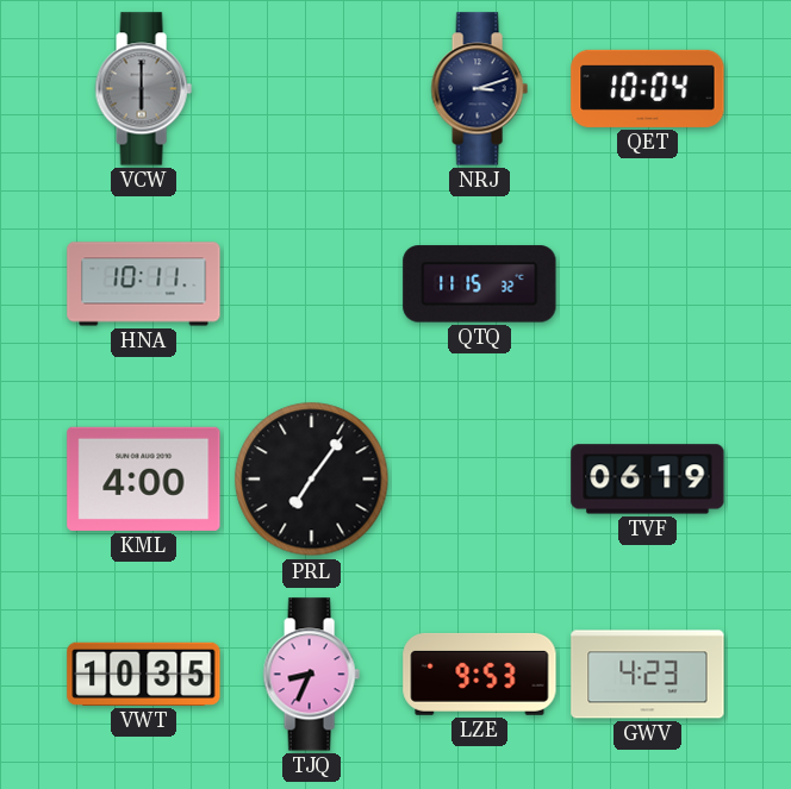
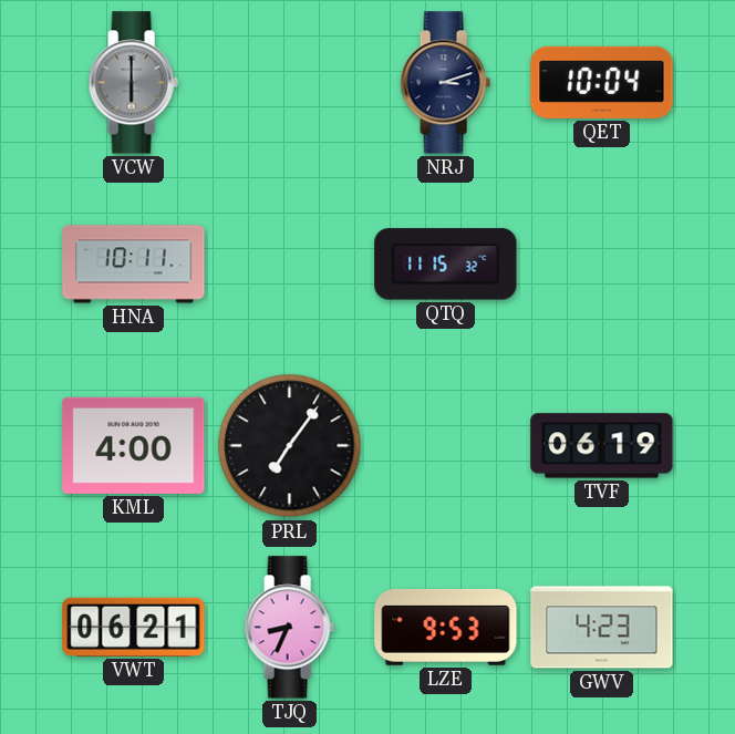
VWT: 10:35 -> 06:21
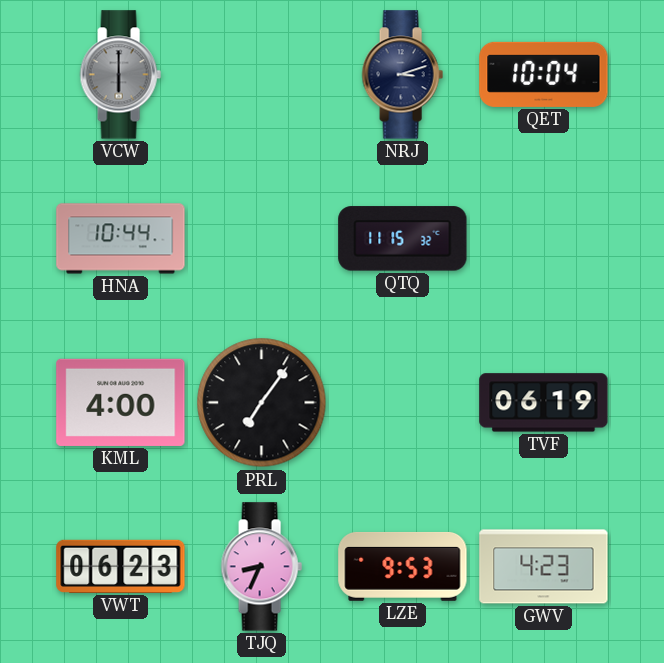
HNA: 10:11 -> 10:44
VWT: 06:21 -> 06:23
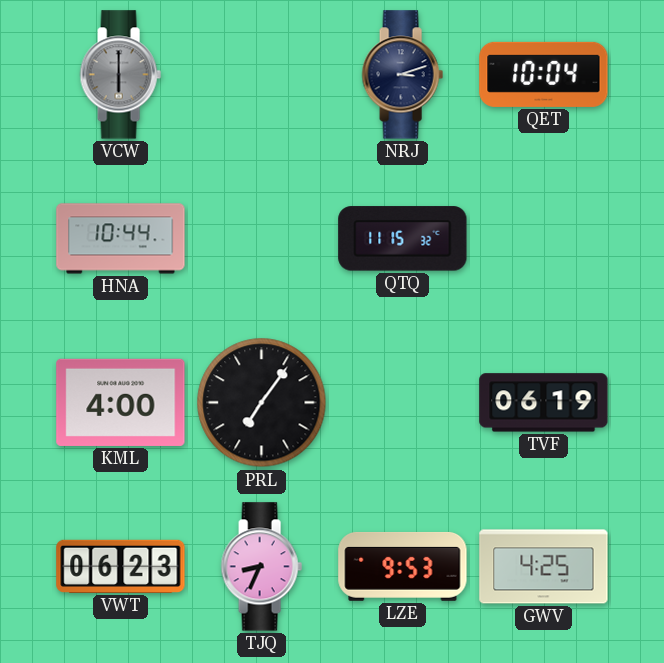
GWV: 4:23 -> 4:25
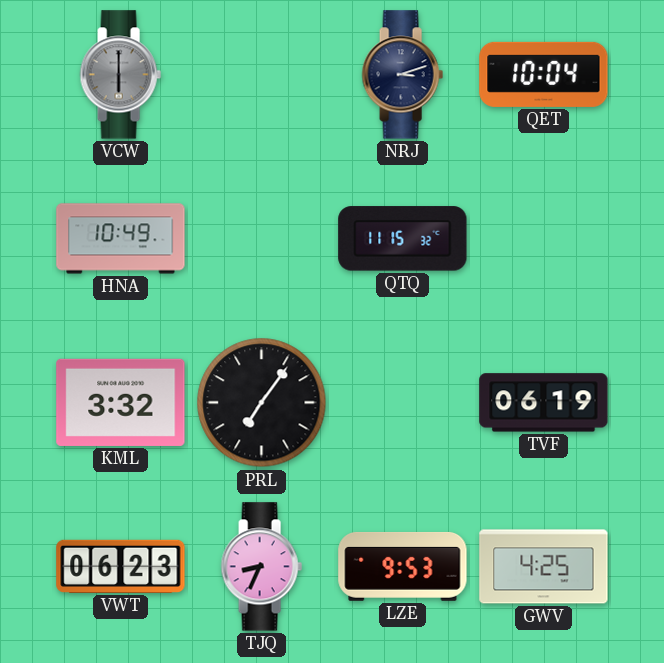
HNA: 10:44 -> 10:49
KML: 4:00 -> 3:32
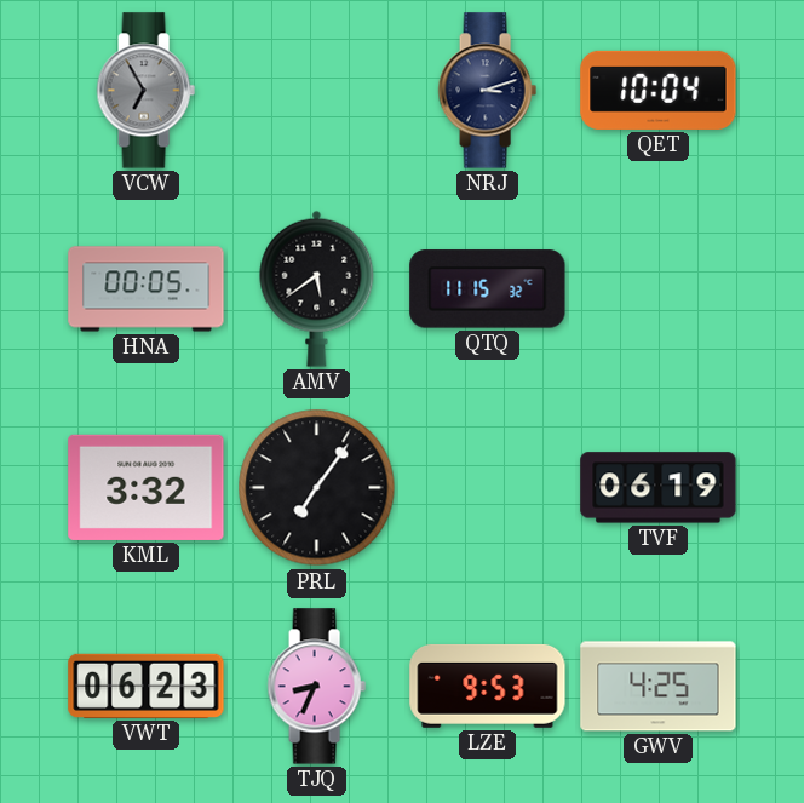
VCW: 6:00 -> 6:55
HNA: 10:49 -> 00:05
AMV: none -> 5:39
